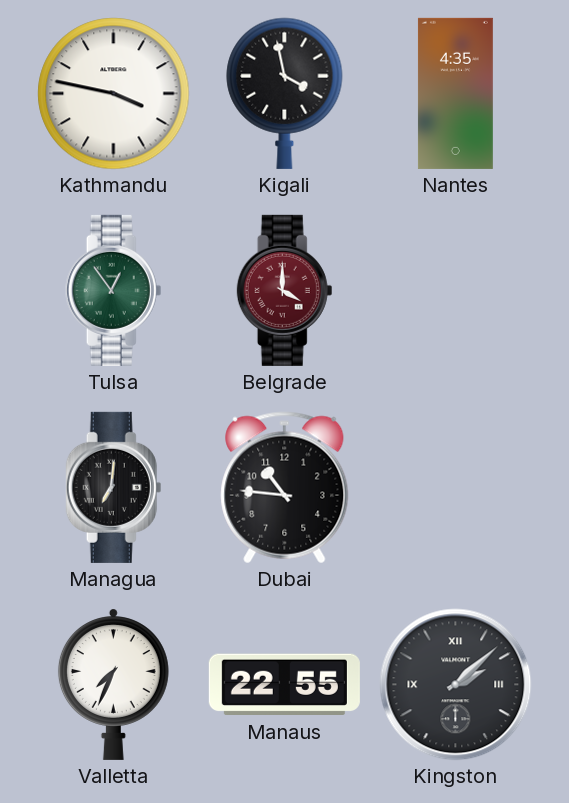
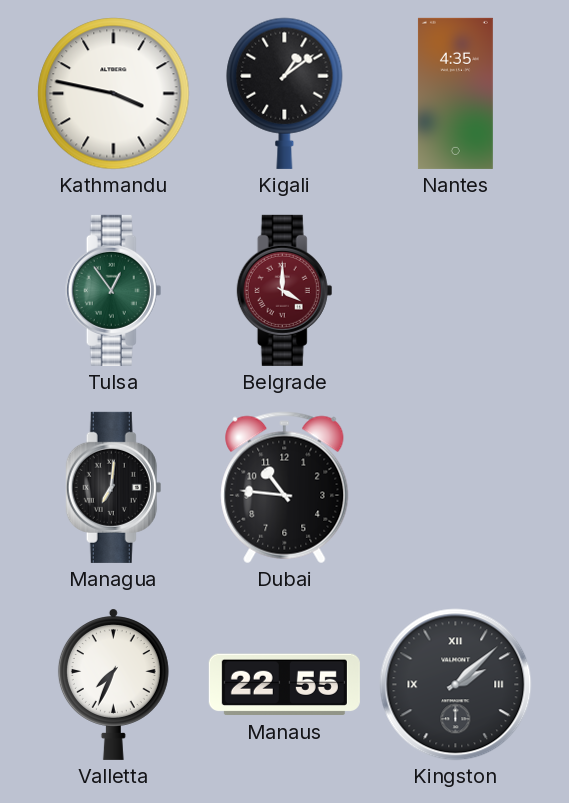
Kigali: 3:58 -> 1:09
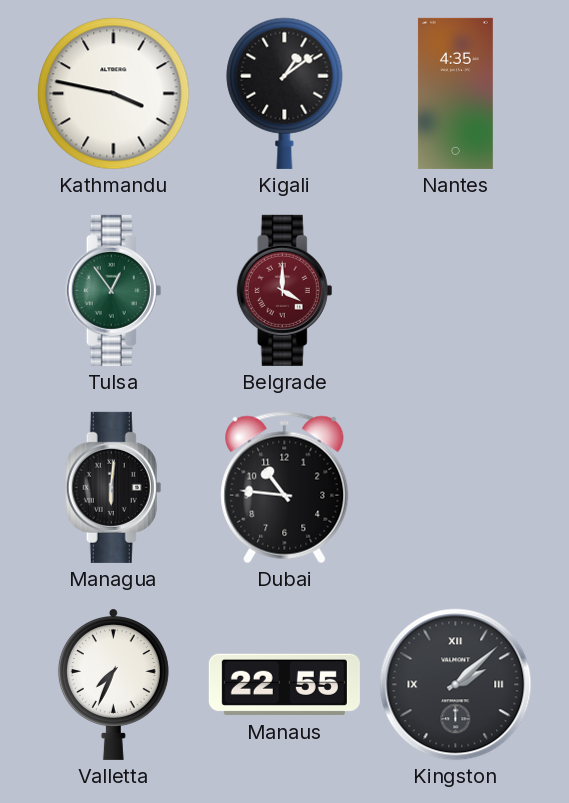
Managua: 7:01 -> 6:01
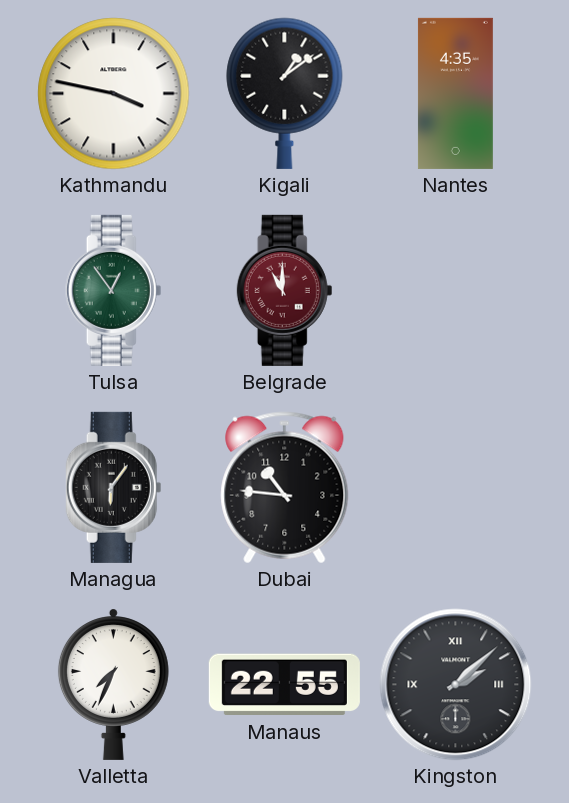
Belgrade: 4:00 -> 11:00
Managua: 6:01 -> 6:06
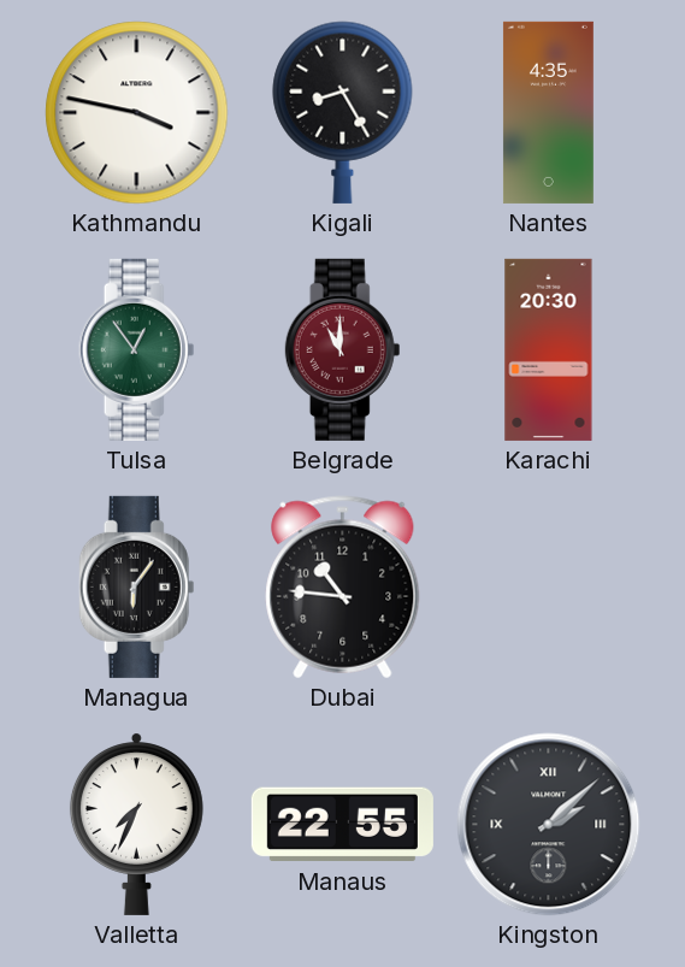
Kigali: 1:09 -> 8:25
Karachi: none -> 20:30
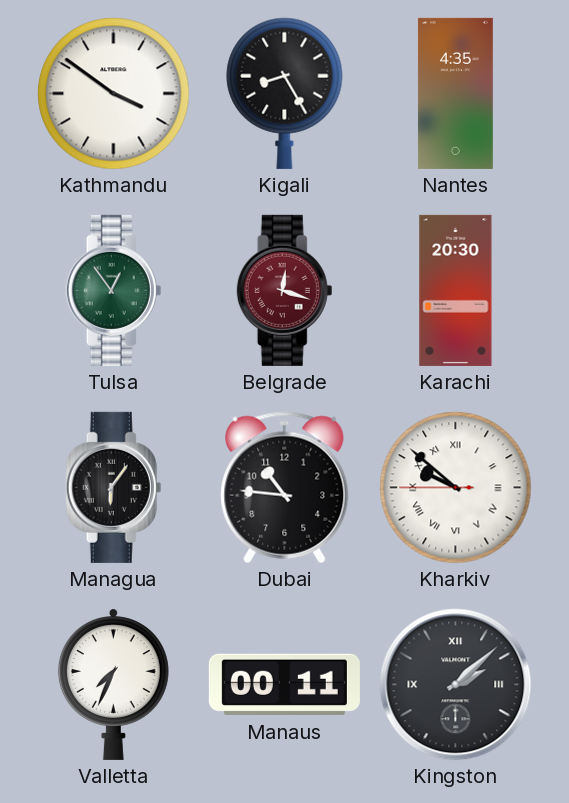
Kathmandu: 3:47 -> 3:51
Belgrade: 11:00 -> 12:18
Kharkiv: none -> 9:51
Manaus: 22:55 -> 00:11
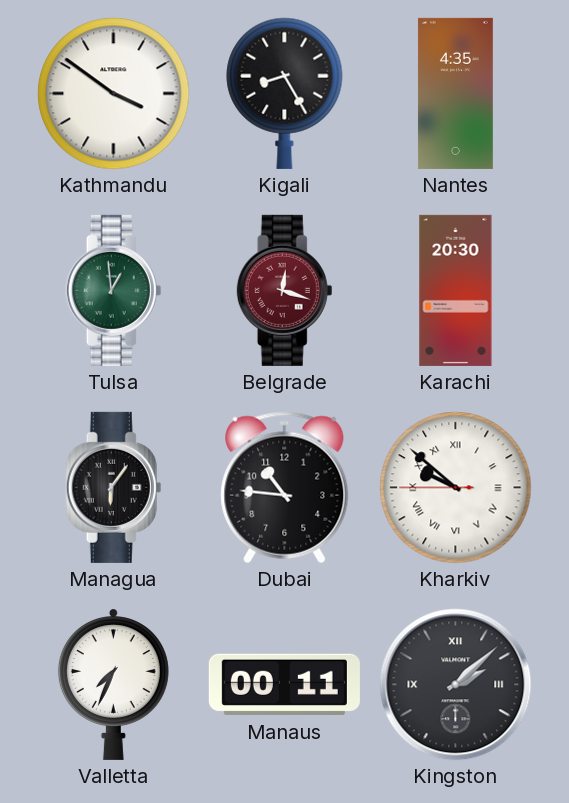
Tulsa: 12:54 -> 12:59
